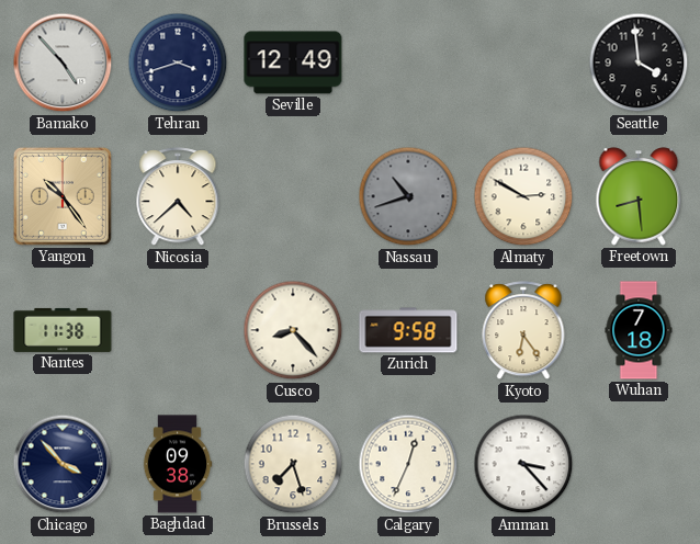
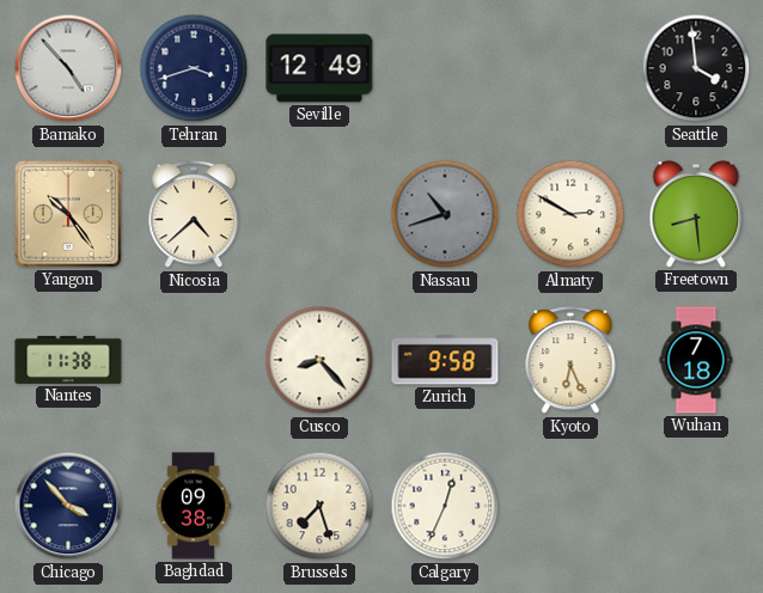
Kyoto: 6:24 -> 6:26
Amman: 3:23 -> none
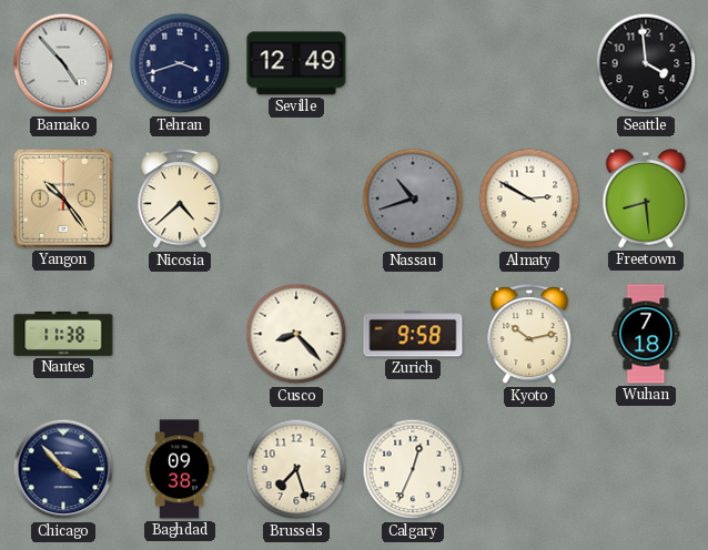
Kyoto: 6:26 -> 10:13
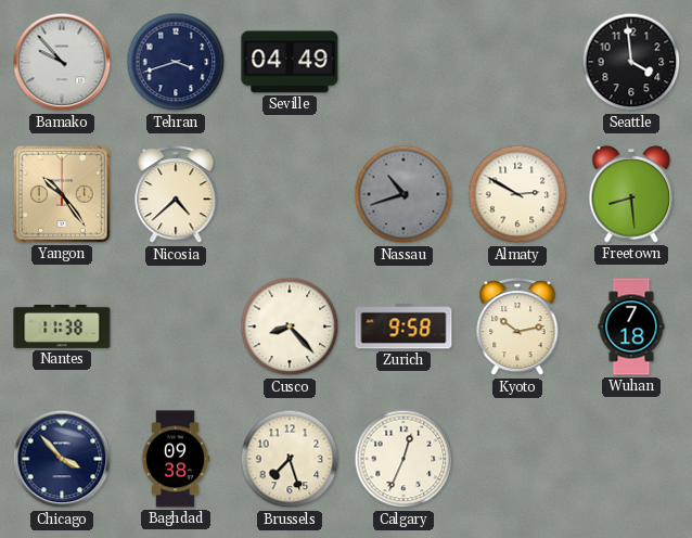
Bamako: 4:53 -> 9:53
Seville: 12:49 -> 04:49
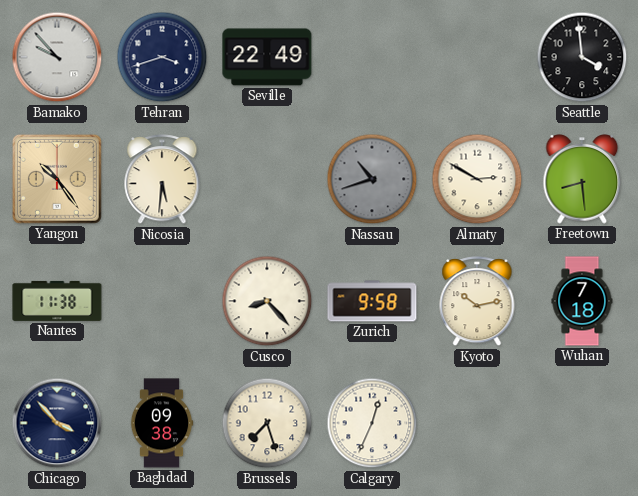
Seville: 04:49 -> 22:49
Nicosia: 4:38 -> 5:31
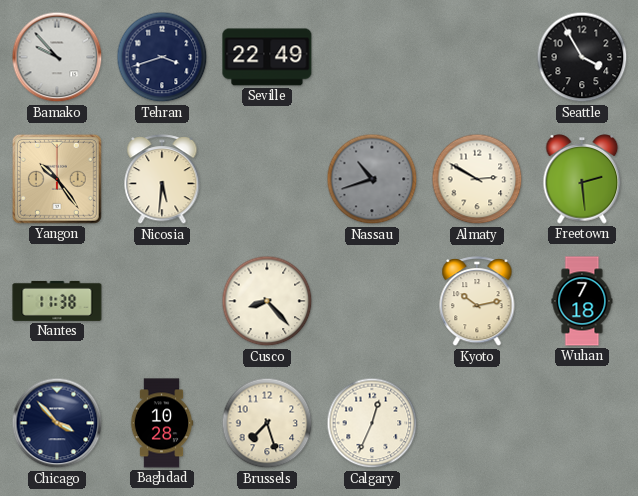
Seattle: 3:59 -> 3:55
Freetown: 8:29 -> 2:29
Zurich: 9:58 -> none
Baghdad: 09:38 -> 10:28
